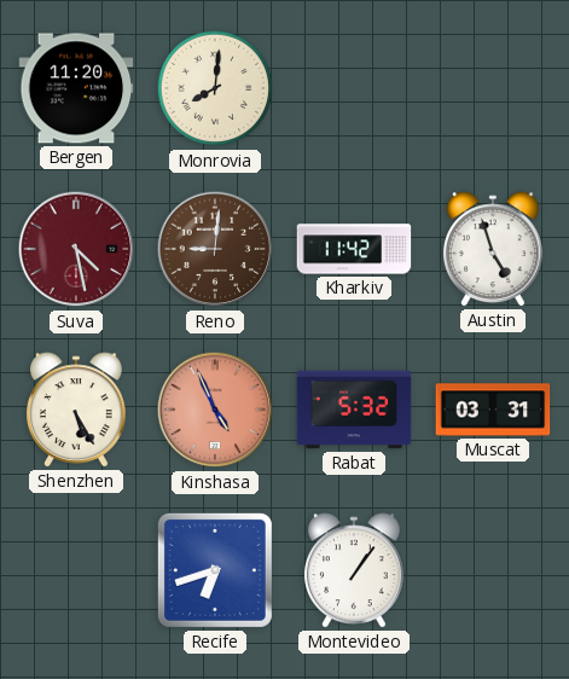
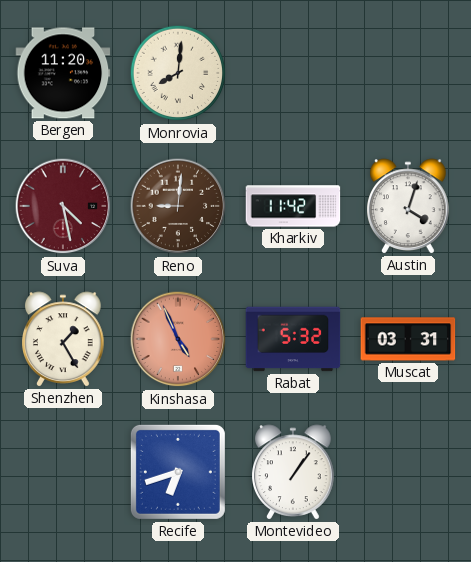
Austin: 4:57 -> 4:03
Shenzhen: 5:25 -> 1:25
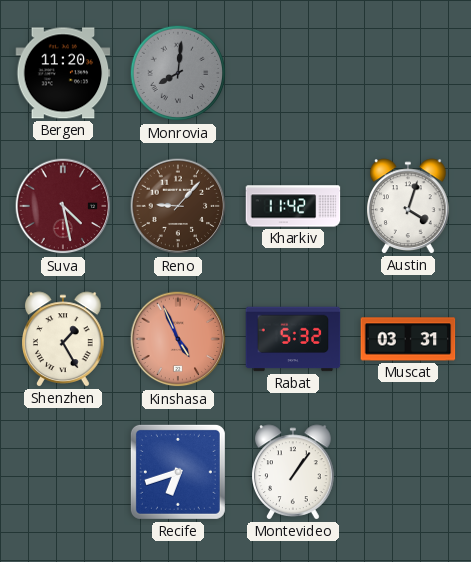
Monrovia dial: cream -> grey
Reno: 9:01 -> 9:07
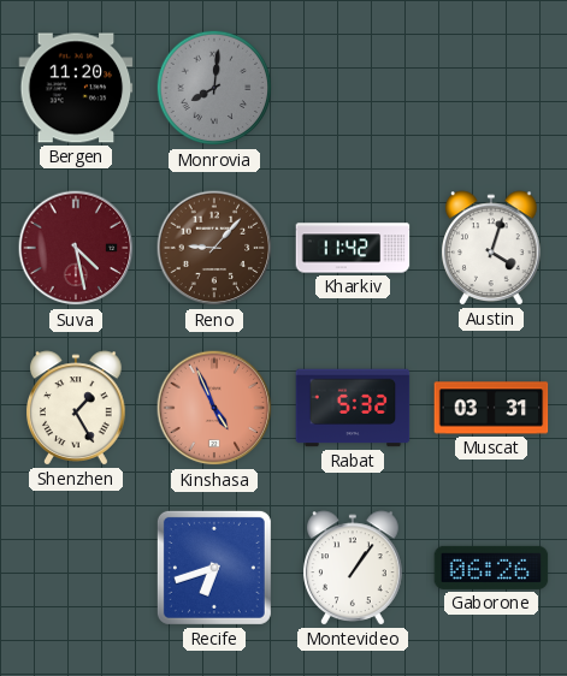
Gaborone: none -> 06:26
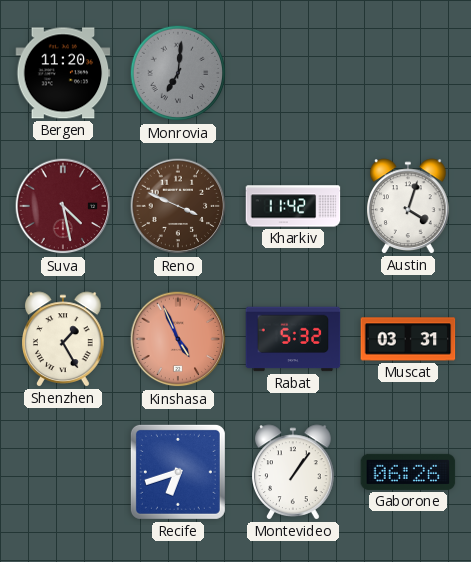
Monrovia: 8:01 -> 7:01
Reno: 9:07 -> 3:49
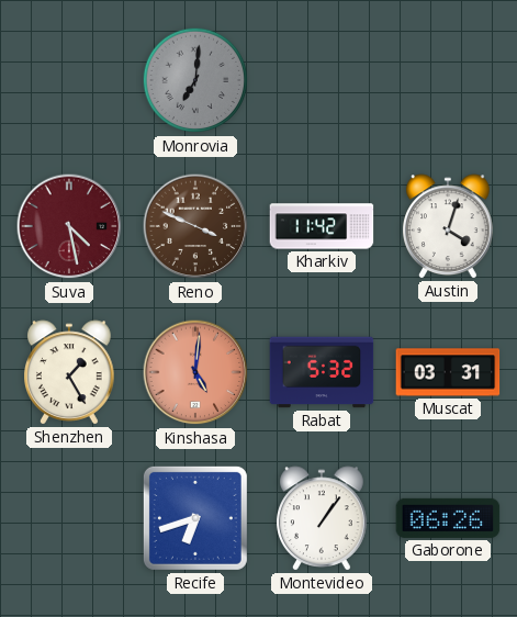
Bergen: 11:20 -> none
Kinshasa: 4:56 -> 5:01
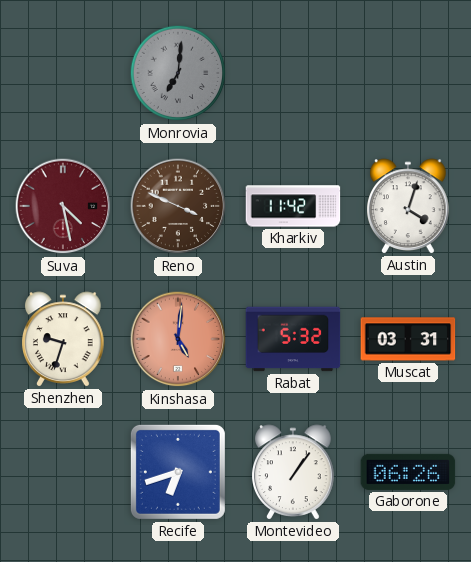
Shenzhen: 1:25 -> 9:33
